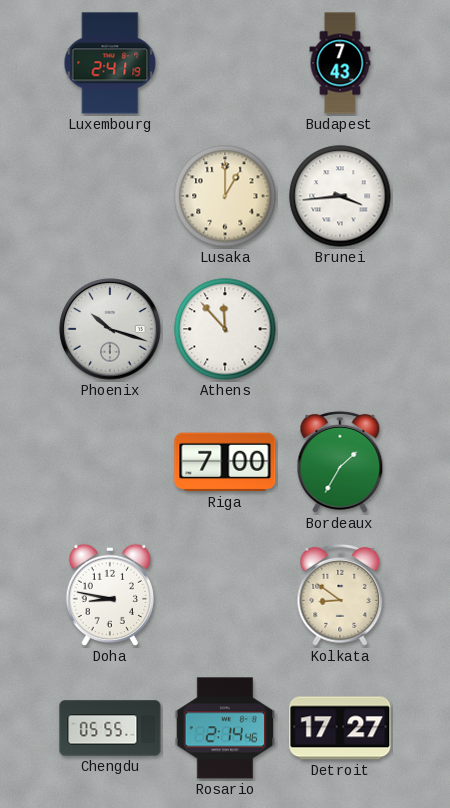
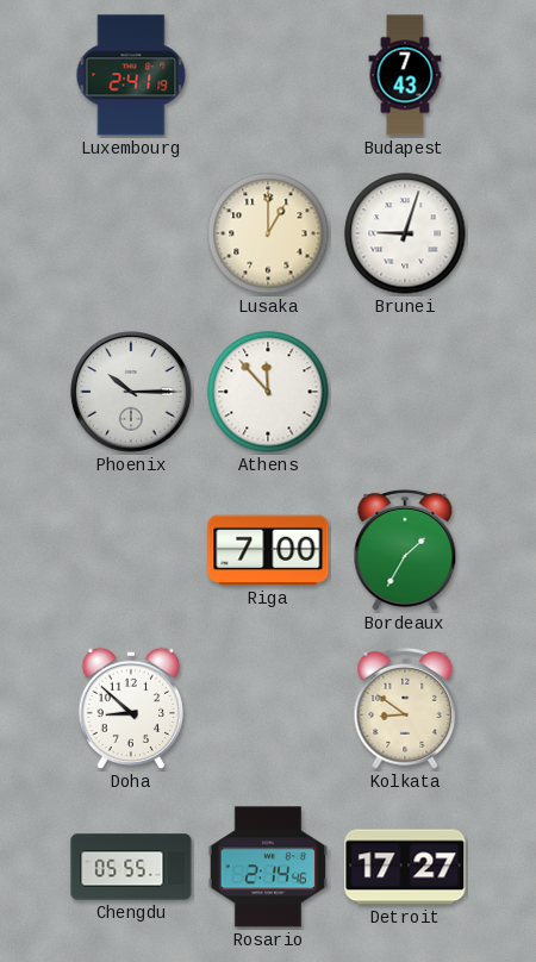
Brunei: 3:44 -> 9:03
Phoenix: 10:18 -> 10:15
Doha: 8:47 -> 8:52
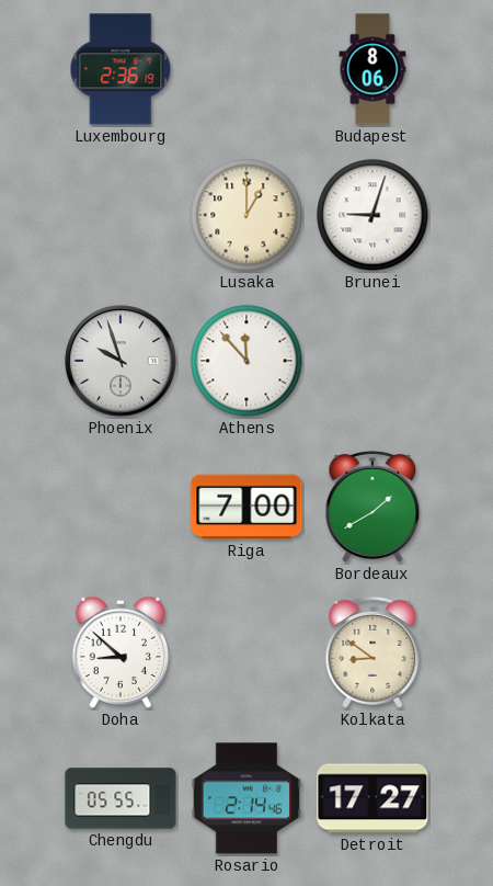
Luxembourg: 2:41 -> 2:36
Budapest: 7:43 -> 8:06
Phoenix: 10:15 -> 9:57
Bordeaux: 1:35 -> 1:40
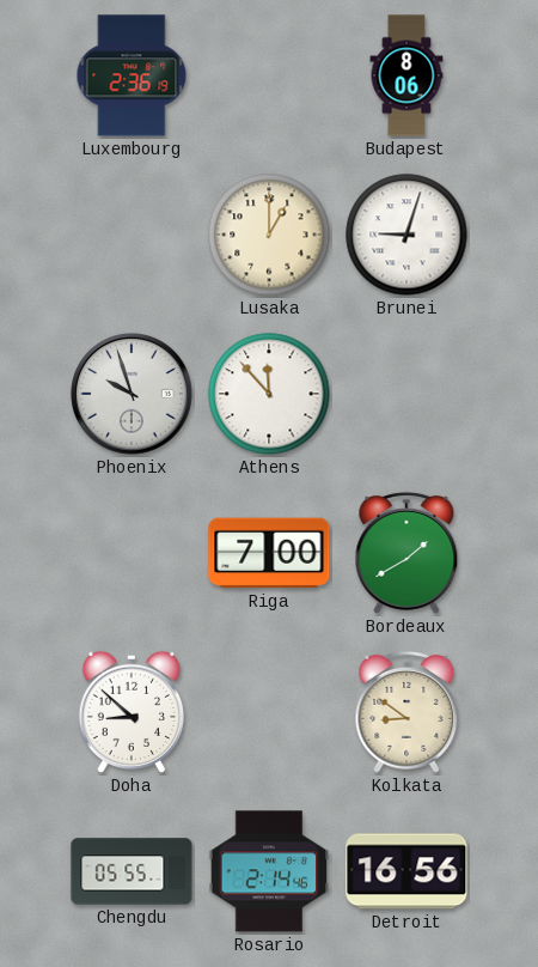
Detroit: 17:27 -> 16:56
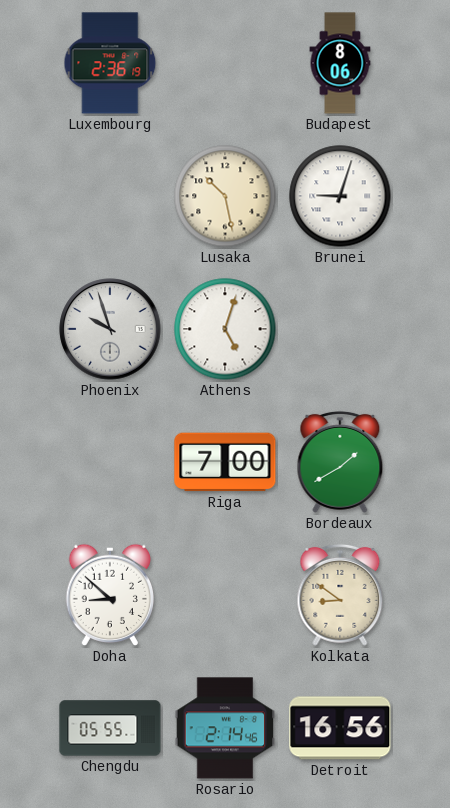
Lusaka: 1:00 -> 10:28
Athens: 11:53 -> 5:03
